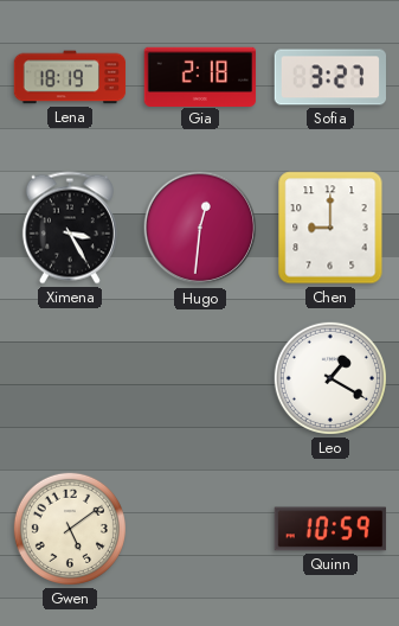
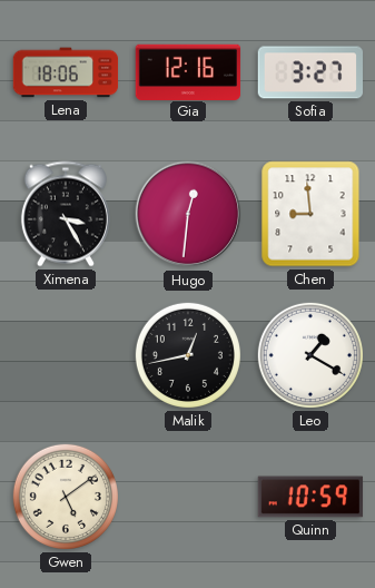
Lena: 18:19 -> 18:06
Gia: 2:18 -> 12:16
Chen: 9:00 -> 8:59
Malik: none -> 12:43
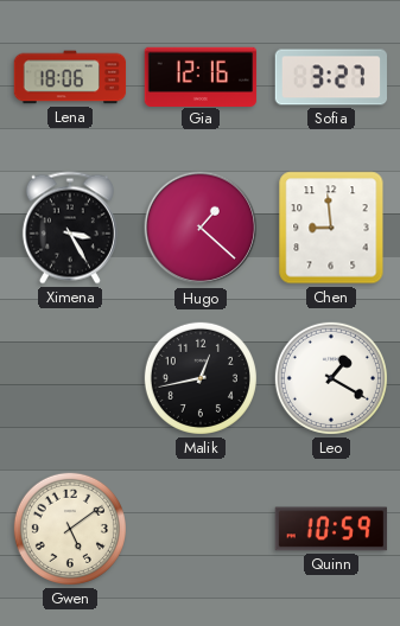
Hugo: 12:31 -> 1:22
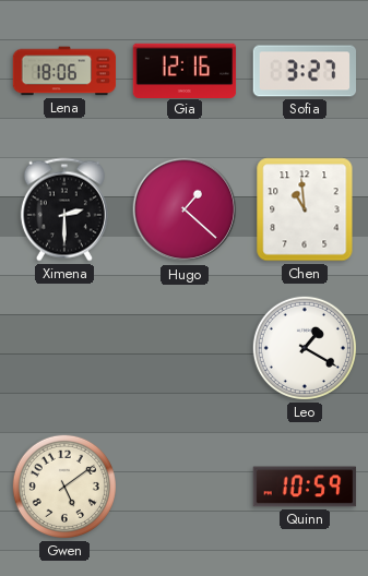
Ximena: 3:25 -> 2:30
Chen: 8:59 -> 10:59
Malik: 12:43 -> none
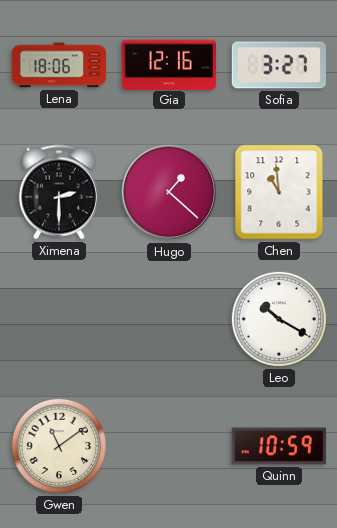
Leo: 1:20 -> 10:20
Gwen: 5:09 -> 11:09
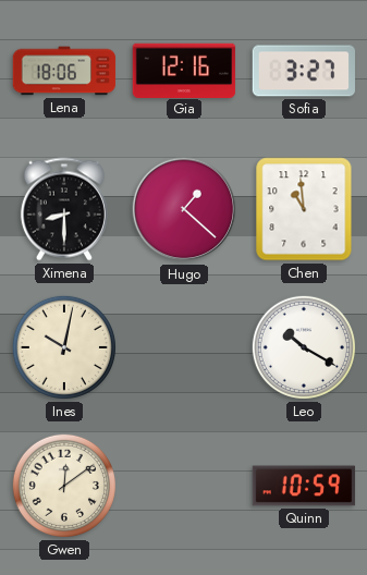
Ximena: 2:30 -> 8:30
Ines: none -> 10:02
Gwen: 11:09 -> 12:09
